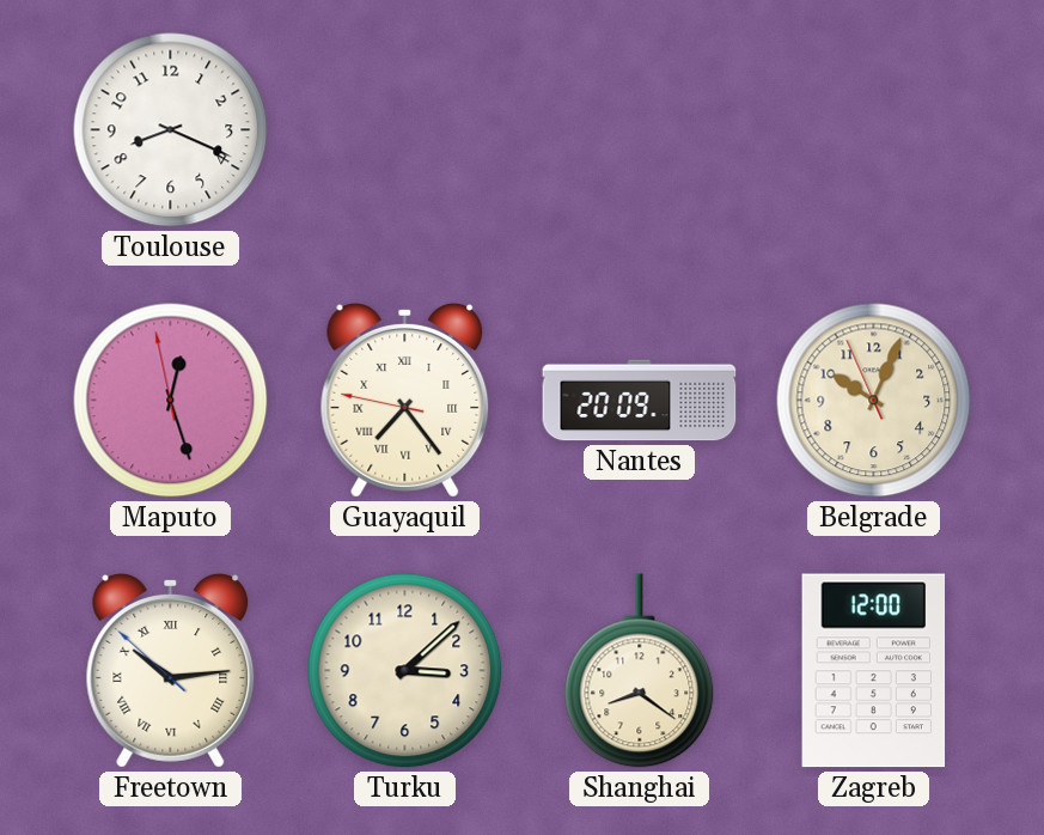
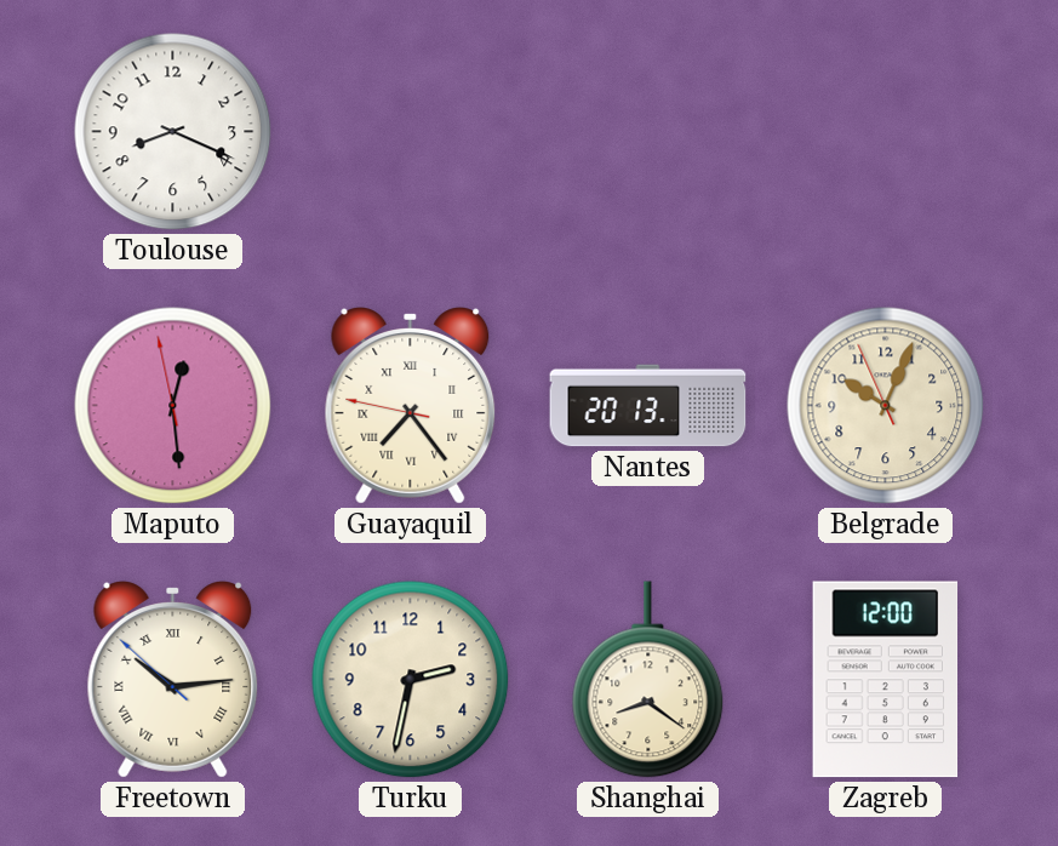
Maputo: 12:26 -> 12:28
Nantes: 20:09 -> 20:13
Turku: 3:08 -> 2:32
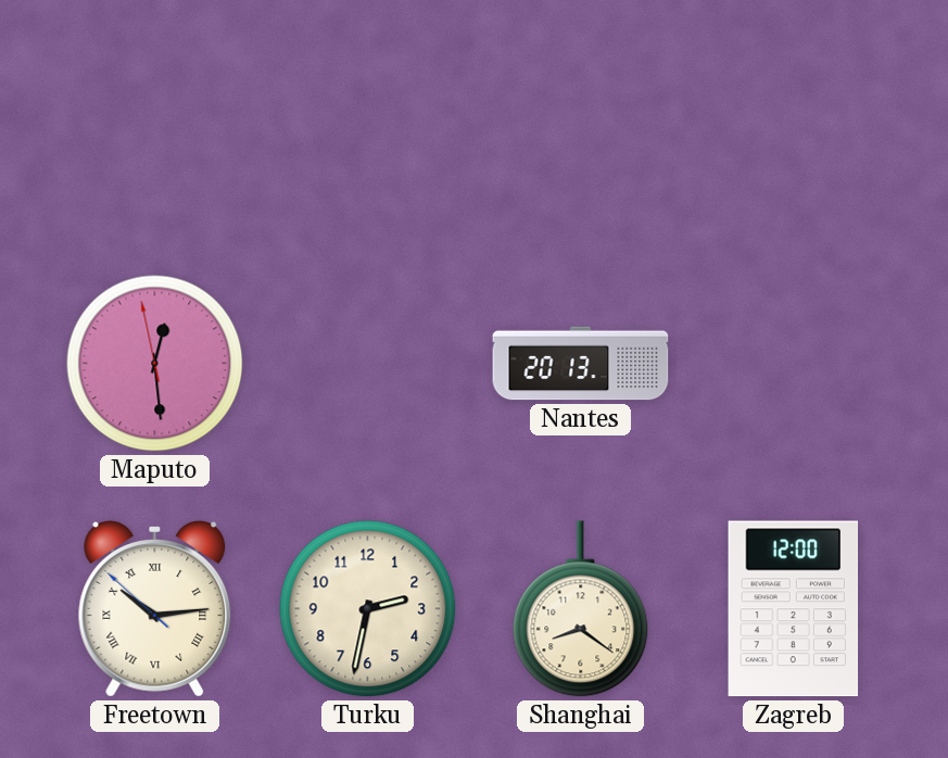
Toulouse: 8:19 -> none
Guayaquil: 7:23 -> none
Belgrade: 10:03 -> none
